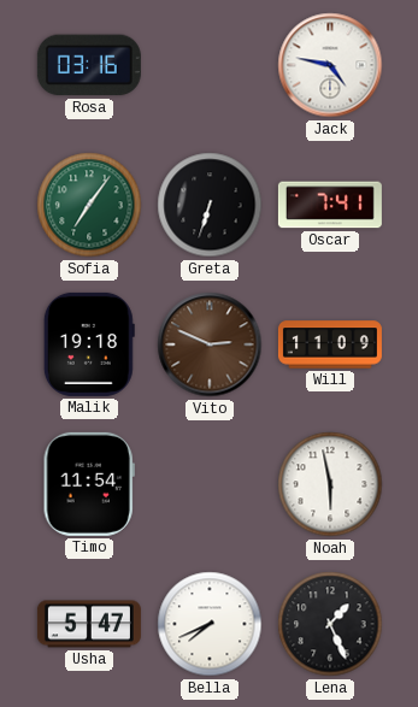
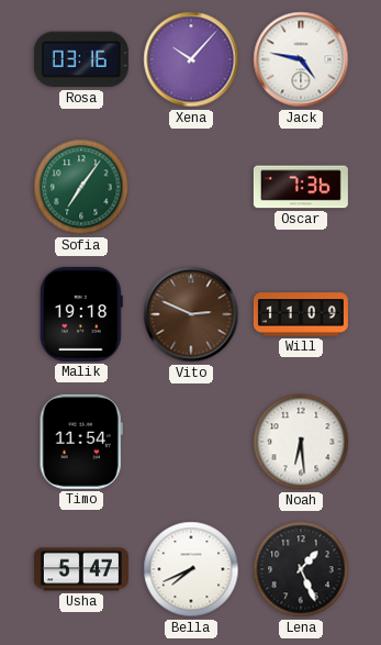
Xena: none -> 10:07
Greta: 6:33 -> none
Oscar: 7:41 -> 7:36
Noah: 5:58 -> 6:29
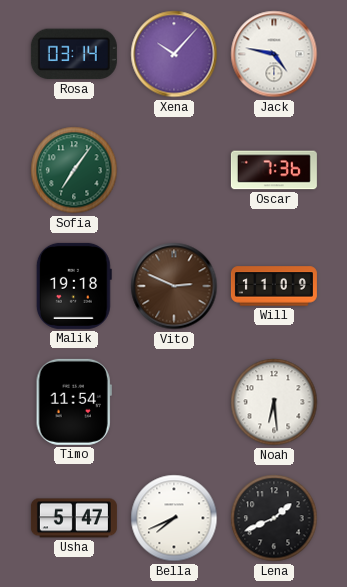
Rosa: 03:16 -> 03:14
Lena: 1:26 -> 1:41
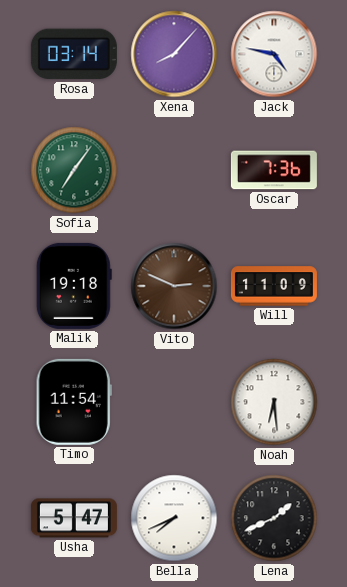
Xena: 10:07 -> 8:07
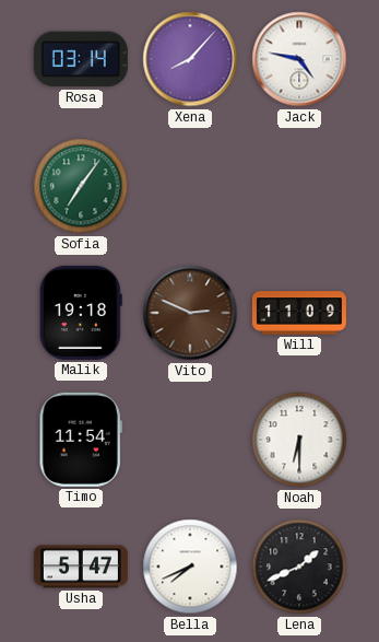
Oscar: 7:36 -> none
Noah: 6:29 -> 6:30
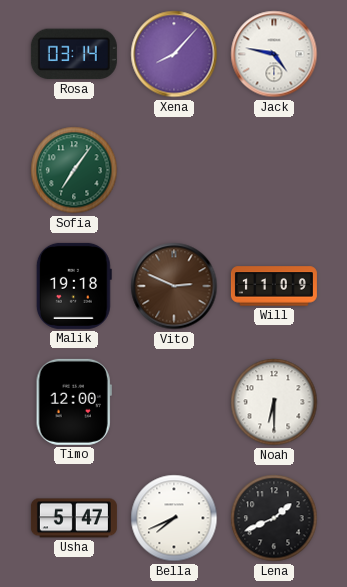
Timo: 11:54 -> 12:00
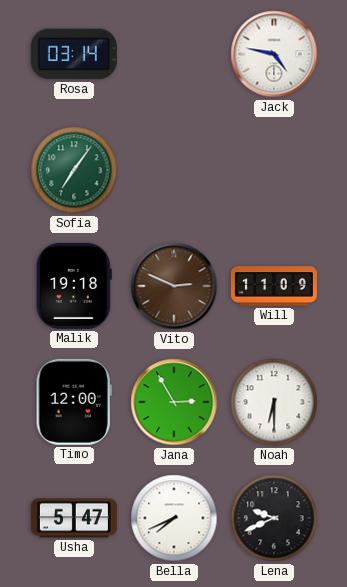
Xena: 8:07 -> none
Jana: none -> 2:55
Lena: 1:41 -> 9:41
